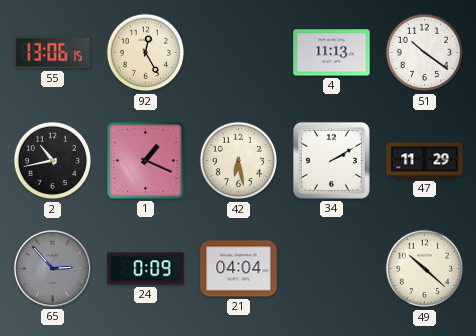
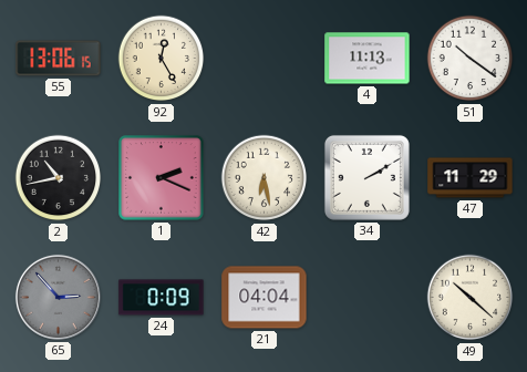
1: 1:19 -> 2:19
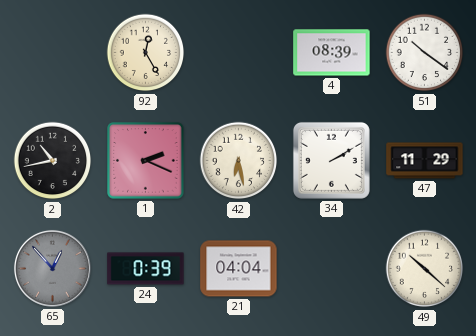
55: 13:06 -> none
4: 11:13 -> 08:39
65: 2:53 -> 12:53
24: 0:09 -> 0:39
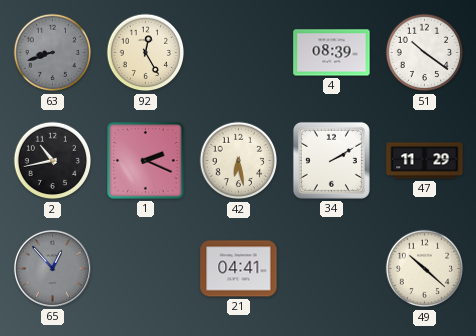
63: none -> 8:42
24: 0:39 -> none
21: 04:04 -> 04:41
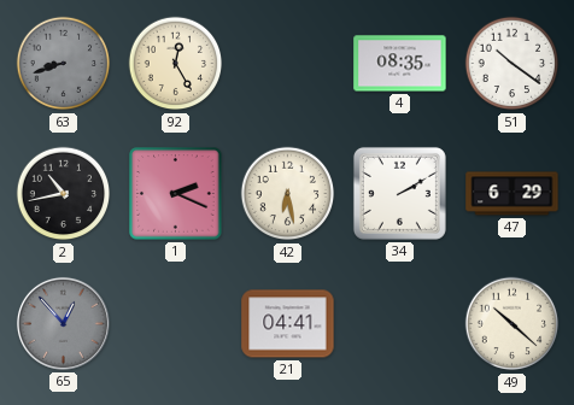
4: 08:39 -> 08:35
47: 11:29 -> 6:29
